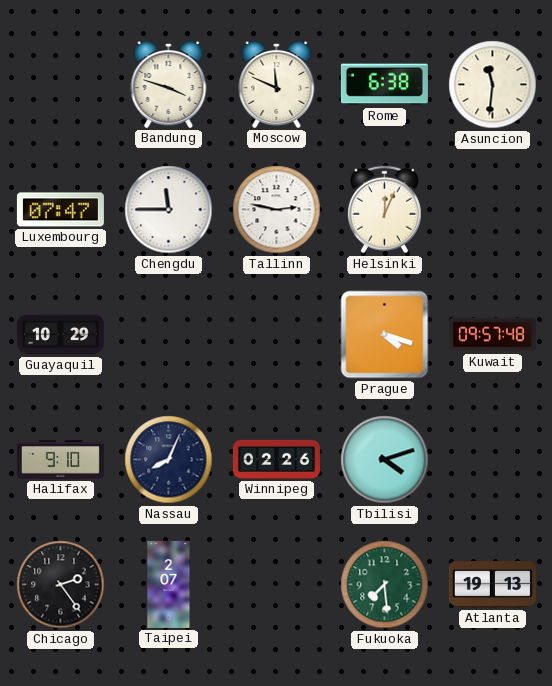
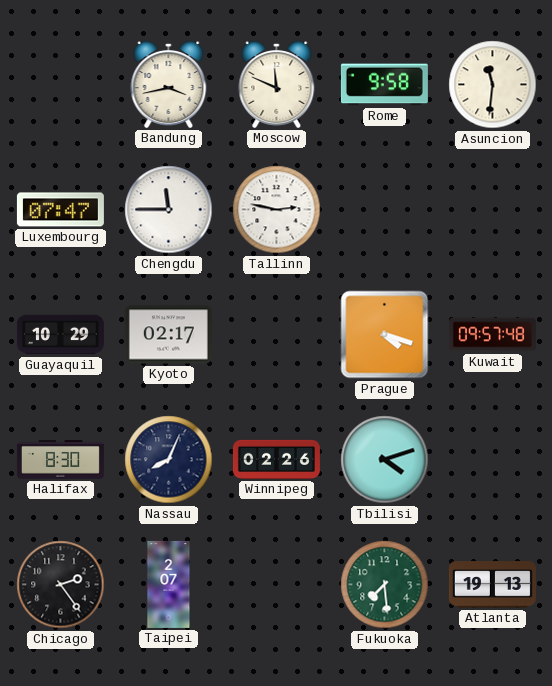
Bandung: 3:48 -> 3:43
Rome: 6:38 -> 9:58
Helsinki: 12:04 -> none
Kyoto: none -> 02:17
Halifax: 9:10 -> 8:30
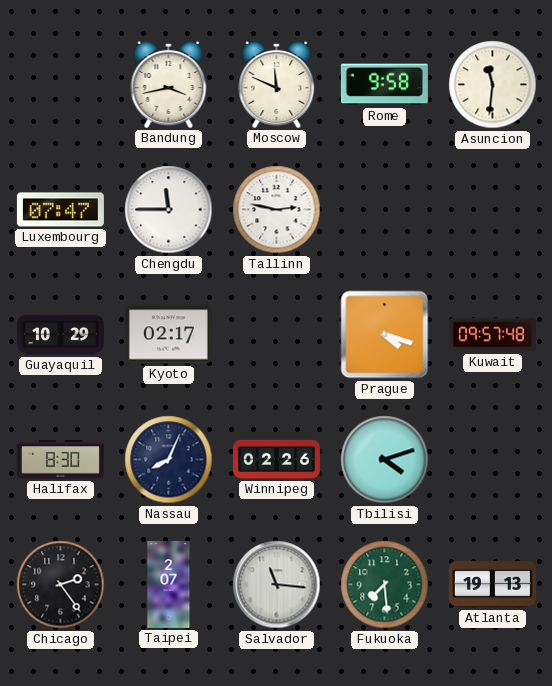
Salvador: none -> 11:16
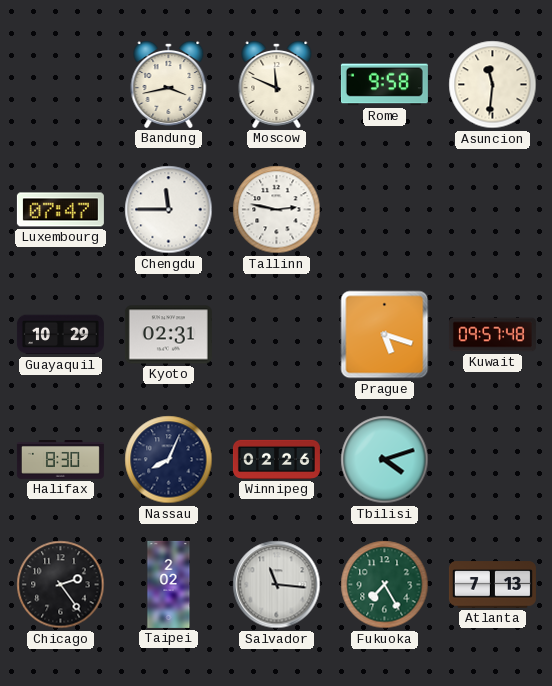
Kyoto: 02:17 -> 02:31
Prague: 4:18 -> 5:18
Taipei: 2:07 -> 2:02
Fukuoka: 7:29 -> 7:25
Atlanta: 19:13 -> 7:13
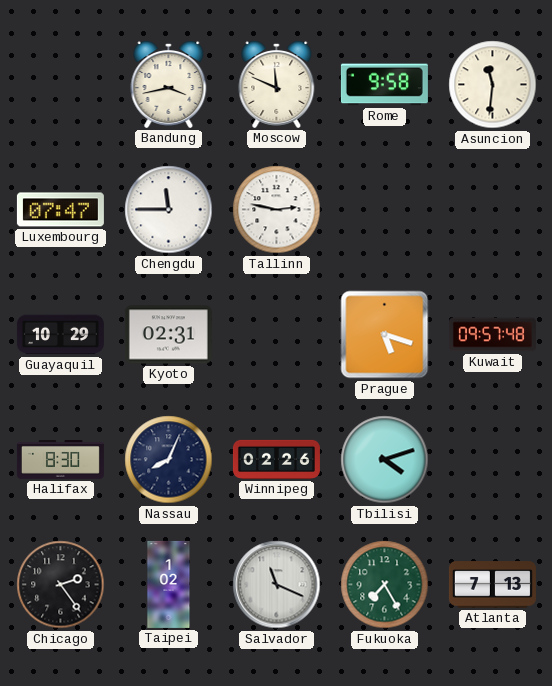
Taipei: 2:02 -> 1:02
Salvador: 11:16 -> 11:19
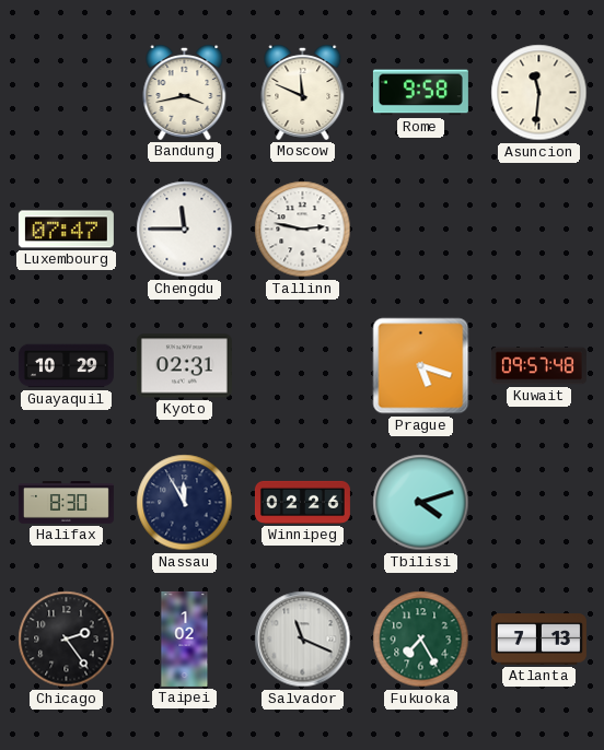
Nassau: 8:04 -> 11:55
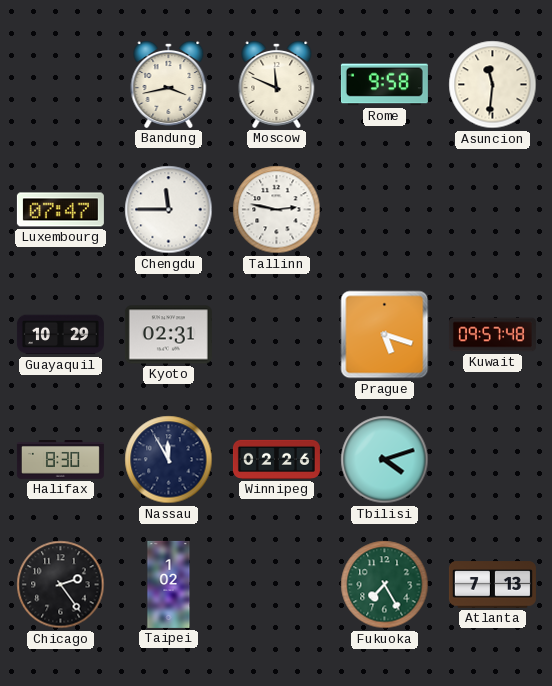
Salvador: 11:19 -> none
